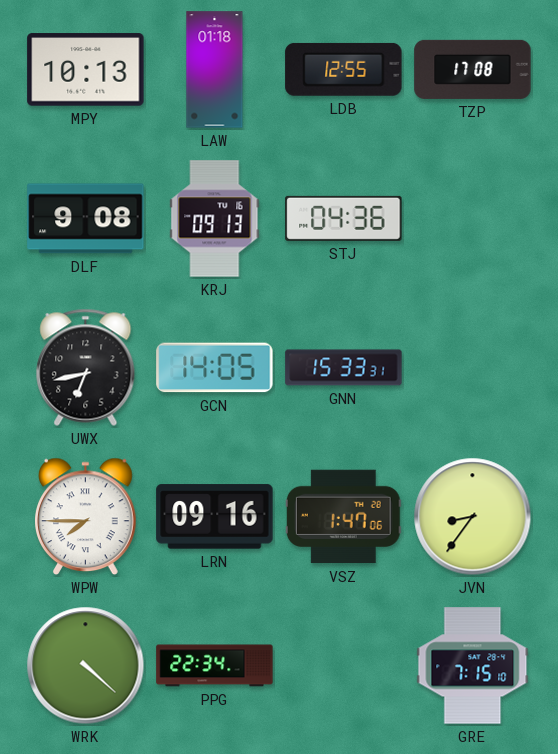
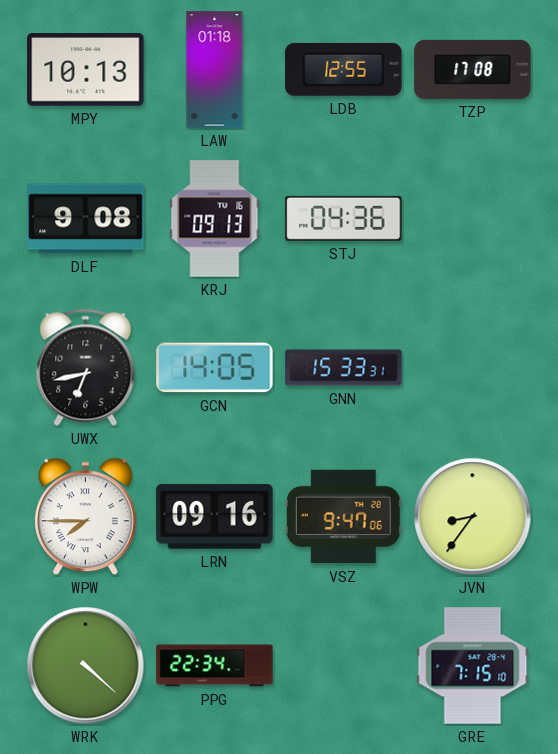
VSZ: 1:47 -> 9:47
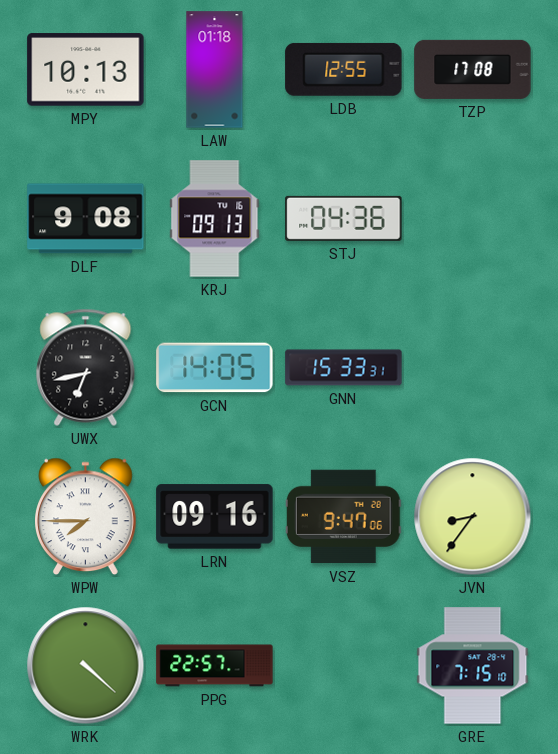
PPG: 22:34 -> 22:57
